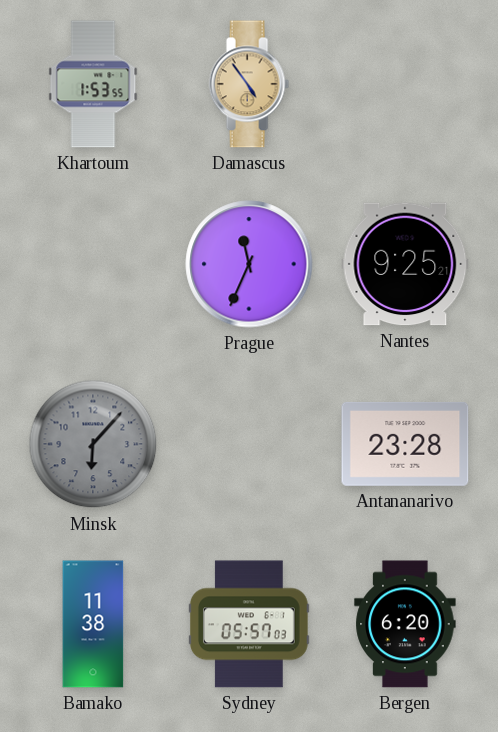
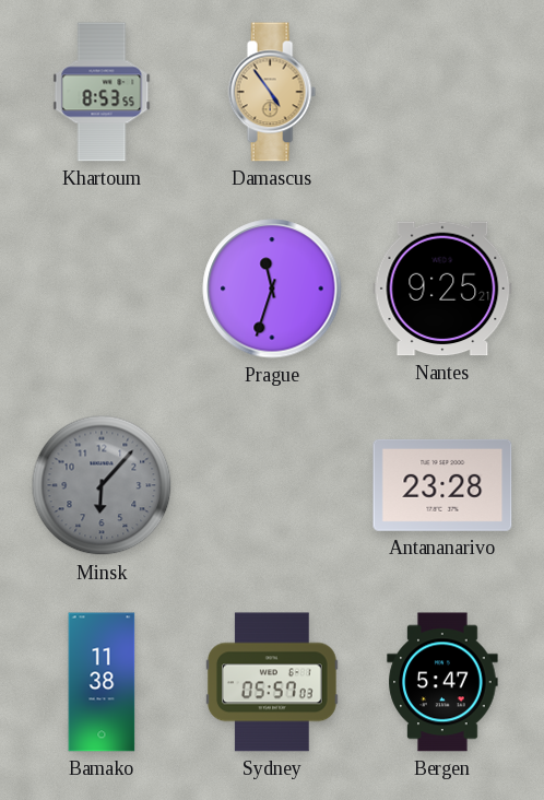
Khartoum: 1:53 -> 8:53
Prague: 11:34 -> 11:33
Bergen: 6:20 -> 5:47
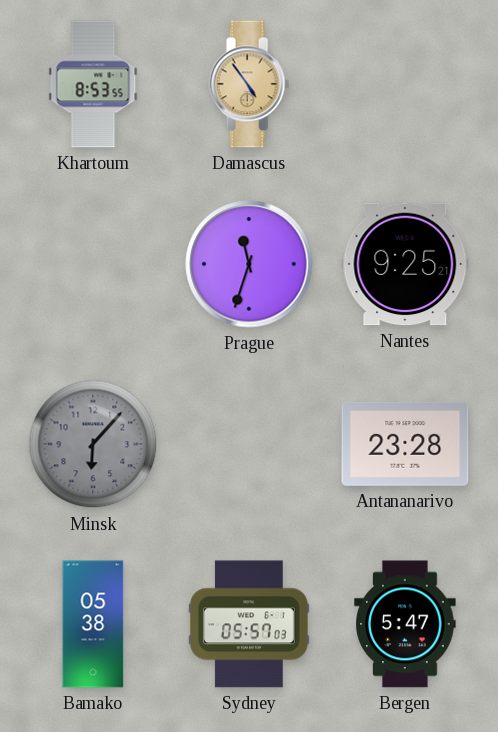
Bamako: 11:38 -> 05:38
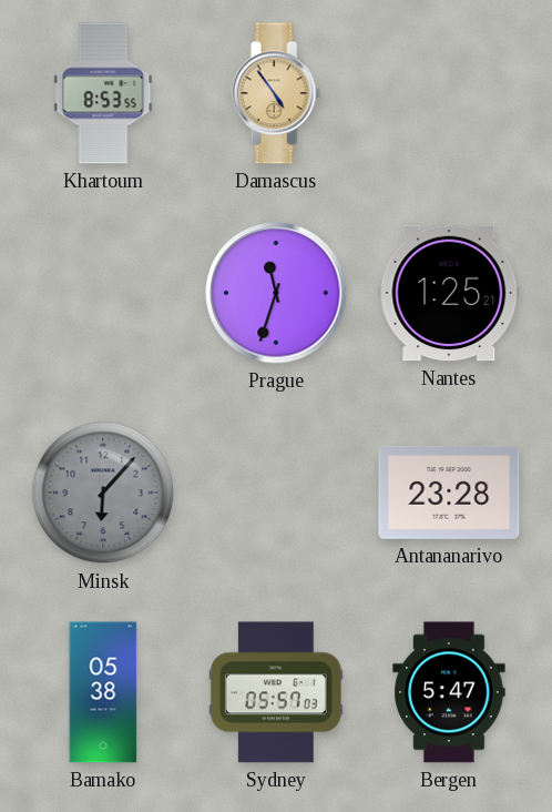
Nantes: 9:25 -> 1:25
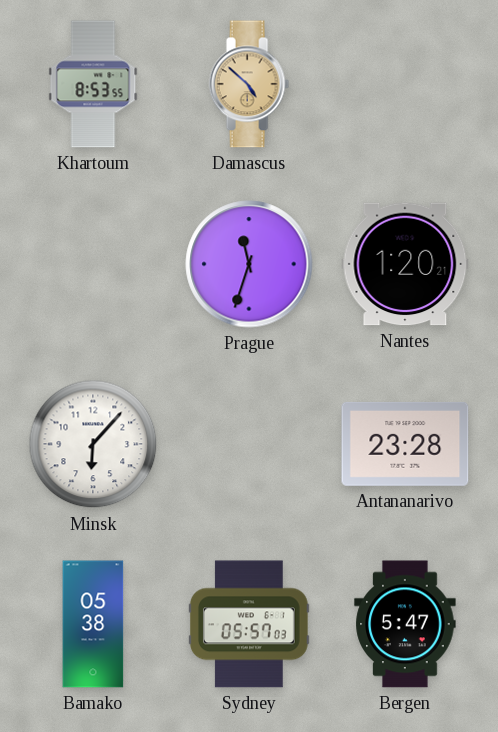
Damascus: 4:54 -> 4:52
Nantes: 1:25 -> 1:20
Minsk dial: grey -> white
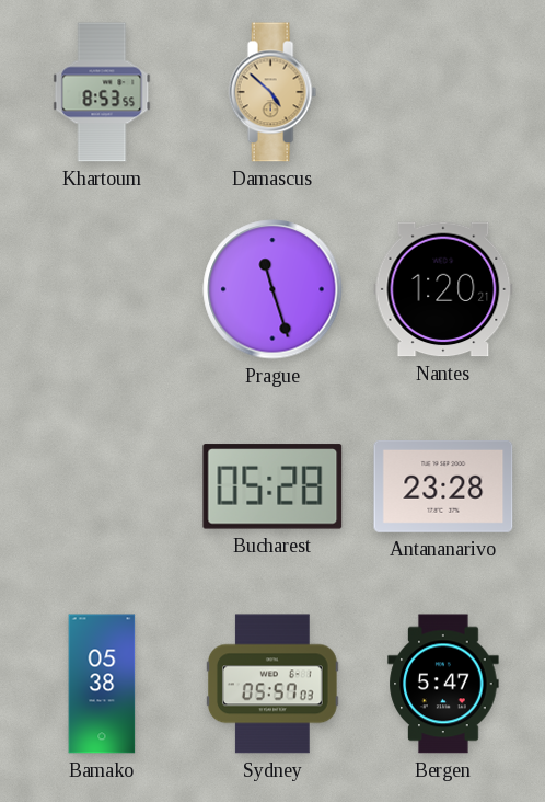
Prague: 11:33 -> 11:27
Minsk: 6:07 -> none
Bucharest: none -> 05:28
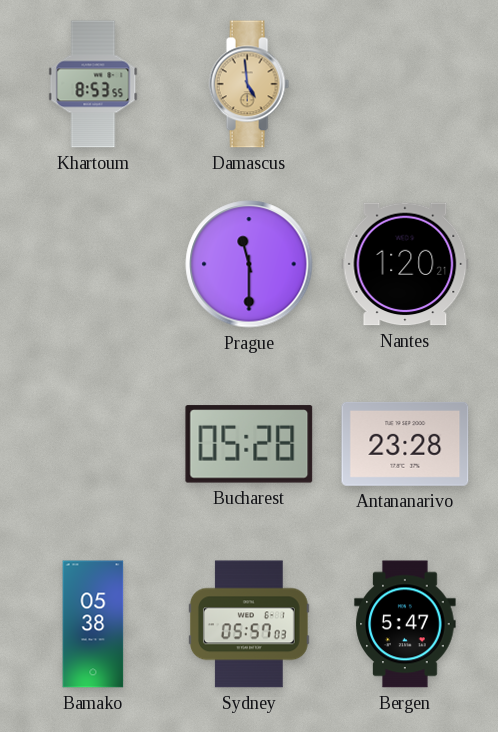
Damascus: 4:52 -> 4:59
Prague: 11:27 -> 11:30
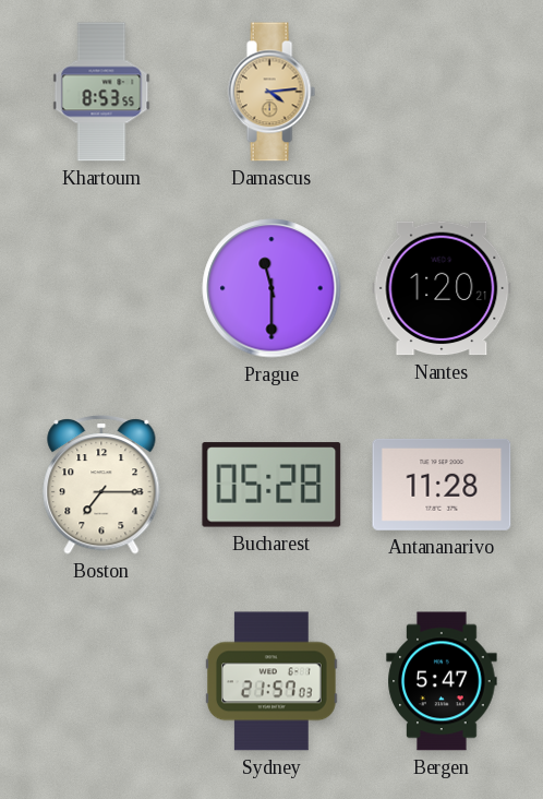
Damascus: 4:59 -> 4:14
Boston: none -> 7:15
Antananarivo: 23:28 -> 11:28
Bamako: 05:38 -> none
Sydney: 05:57 -> 21:57
